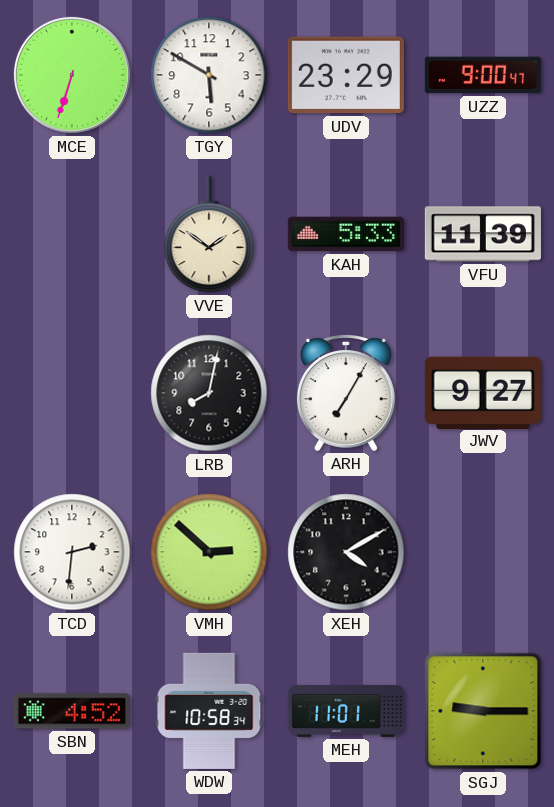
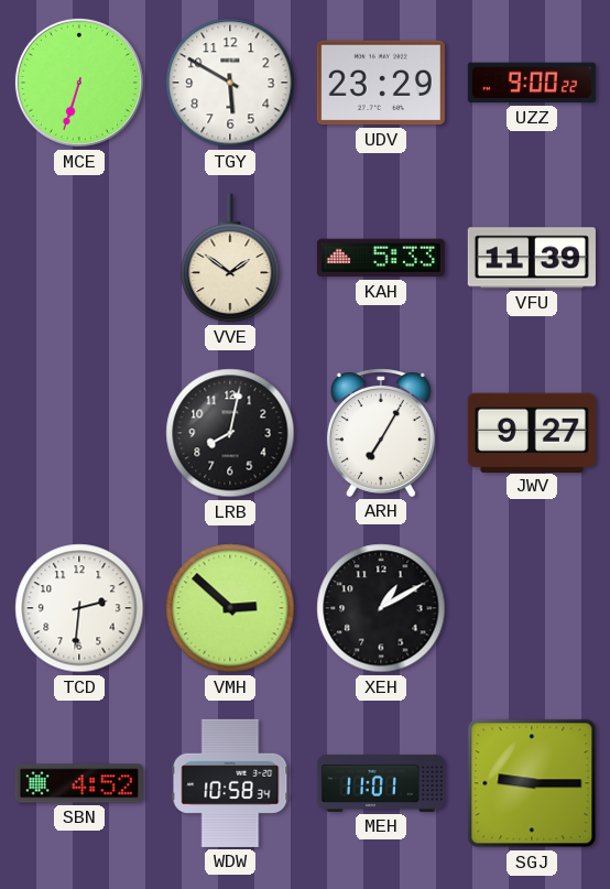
UZZ: 9:00:47 -> 9:00:22
XEH: 4:10 -> 1:10
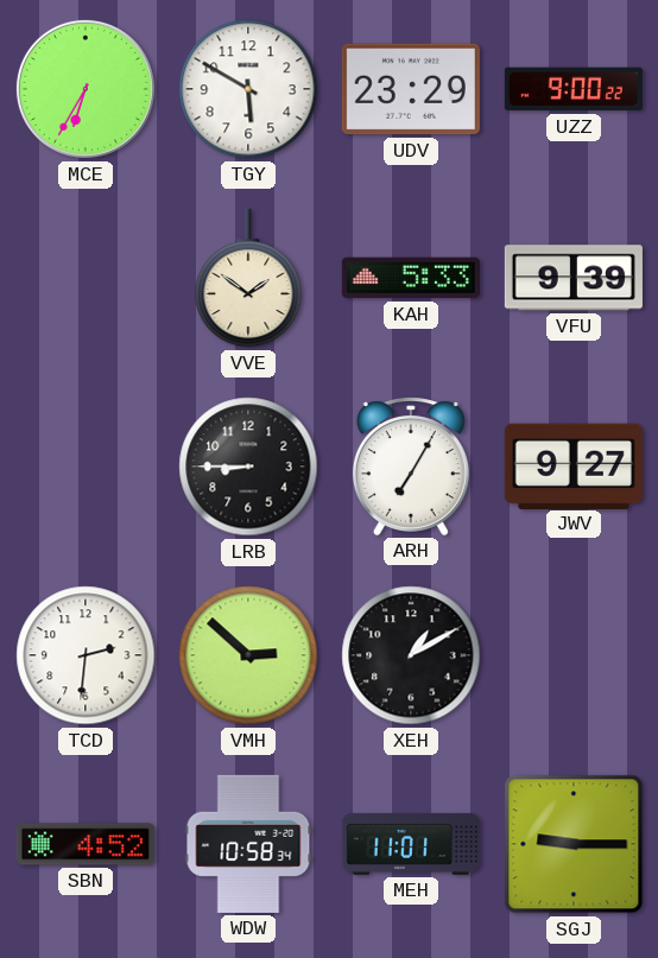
MCE: 6:33 -> 6:35
VFU: 11:39 -> 9:39
LRB: 8:02 -> 8:45
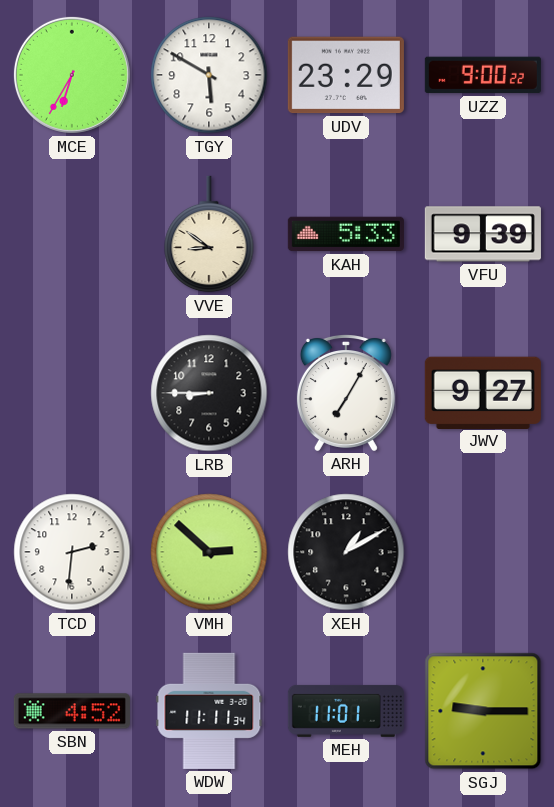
VVE: 1:51 -> 8:51
WDW: 10:58 -> 11:11
